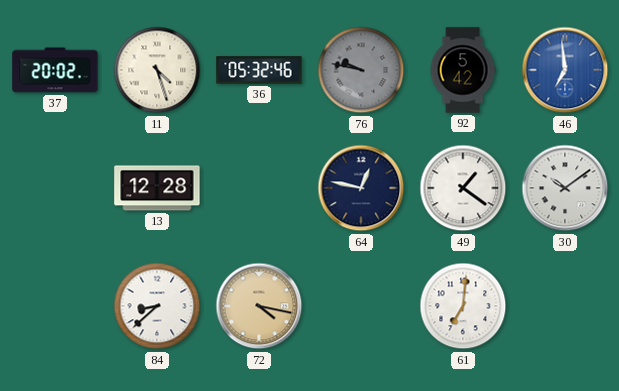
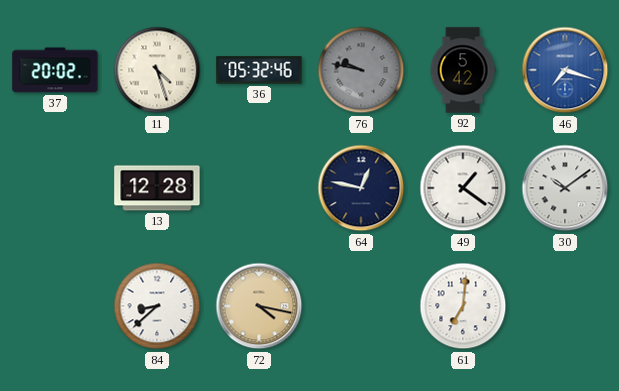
46: 6:59 -> 7:18
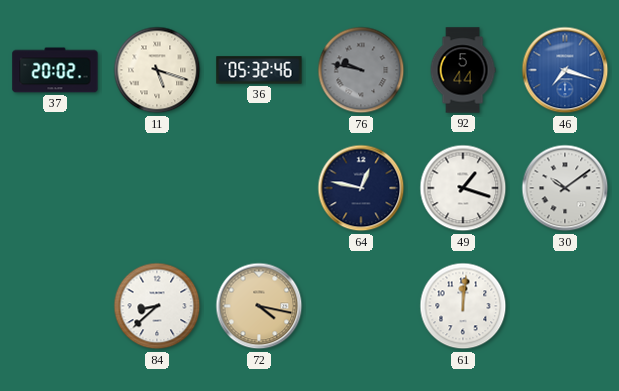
11: 4:27 -> 5:18
92: 5:42 -> 5:44
13: 12:28 -> none
49: 1:21 -> 1:18
61: 7:01 -> 12:01
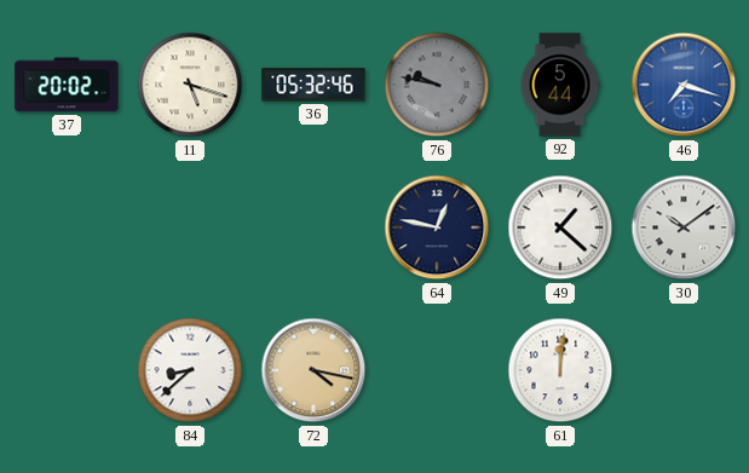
49: 1:18 -> 1:22
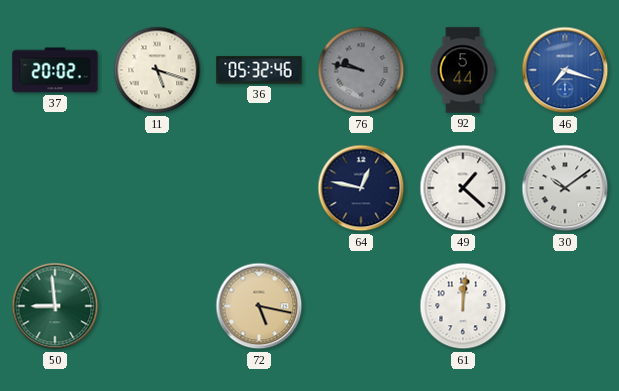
50: none -> 8:59
84: 8:38 -> none
72: 4:17 -> 5:17
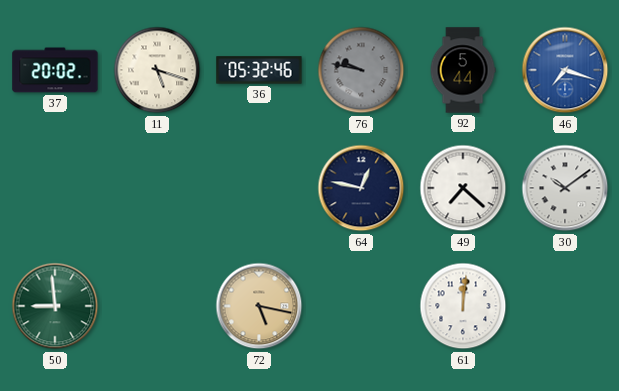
49: 1:22 -> 7:22
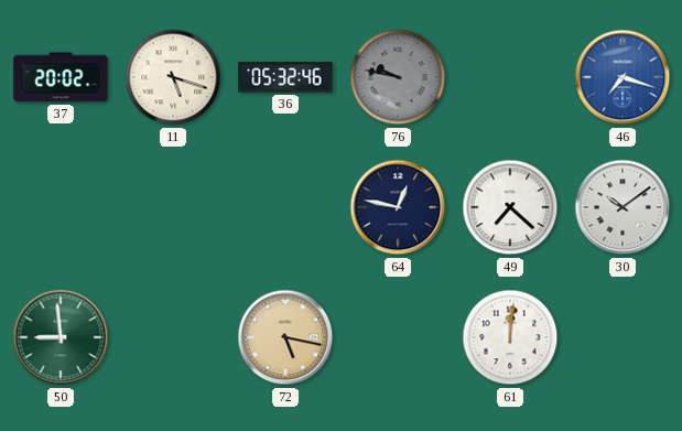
92: 5:44 -> none
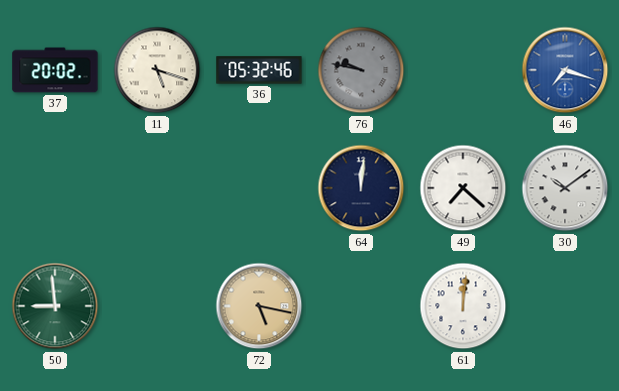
64: 12:47 -> 12:01
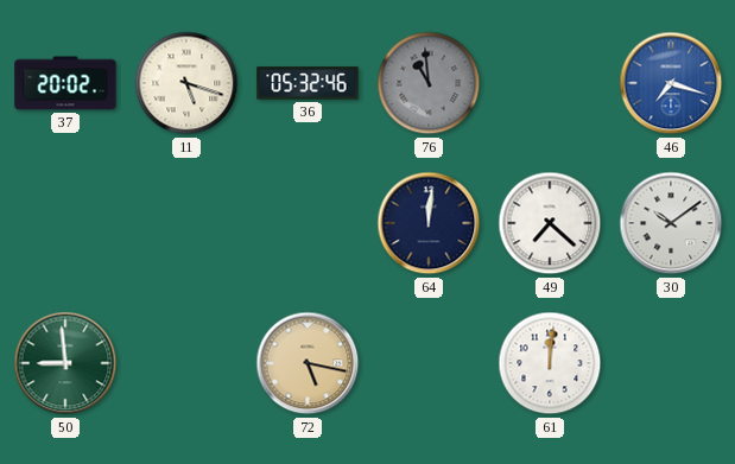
76: 9:47 -> 10:59
